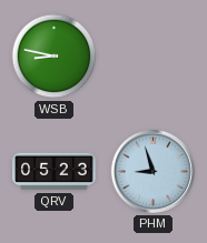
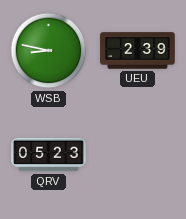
UEU: none -> 2:39
PHM: 8:57 -> none
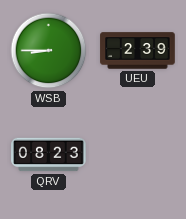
WSB: 8:47 -> 8:45
QRV: 05:23 -> 08:23
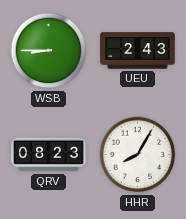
UEU: 2:39 -> 2:43
HHR: none -> 8:05
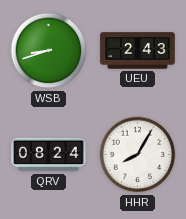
WSB: 8:45 -> 8:42
QRV: 08:23 -> 08:24
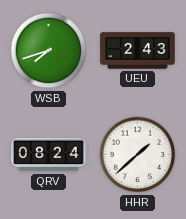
WSB: 8:42 -> 7:42
HHR: 8:05 -> 1:38
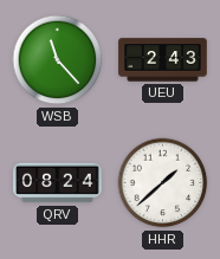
WSB: 7:42 -> 11:23
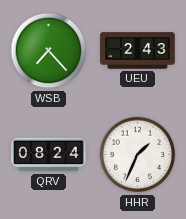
WSB: 11:23 -> 7:23
HHR: 1:38 -> 1:34
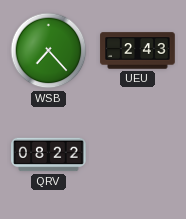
QRV: 08:24 -> 08:22
HHR: 1:34 -> none
